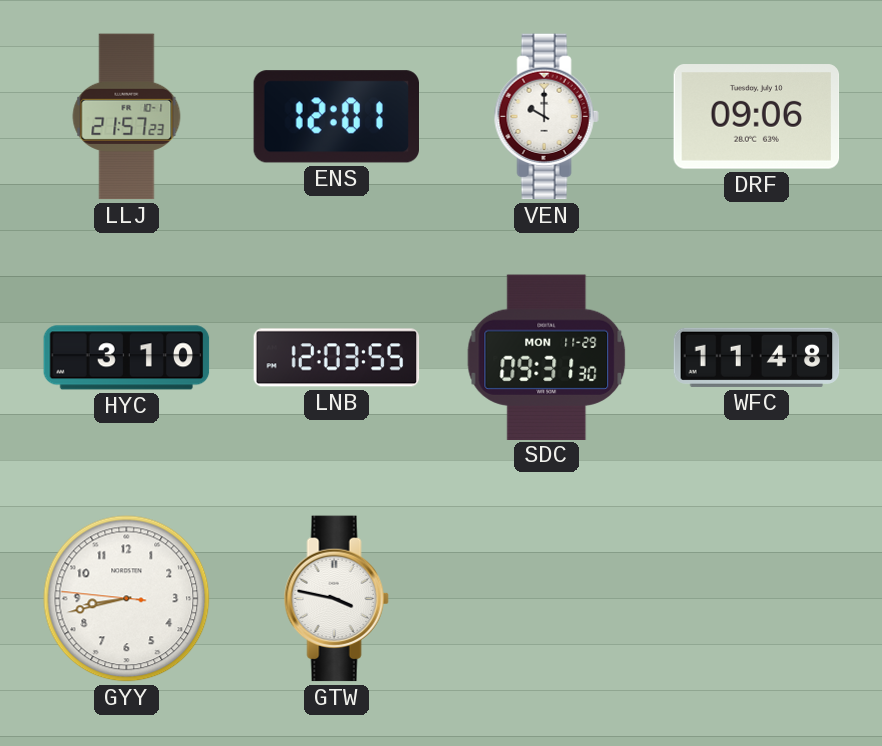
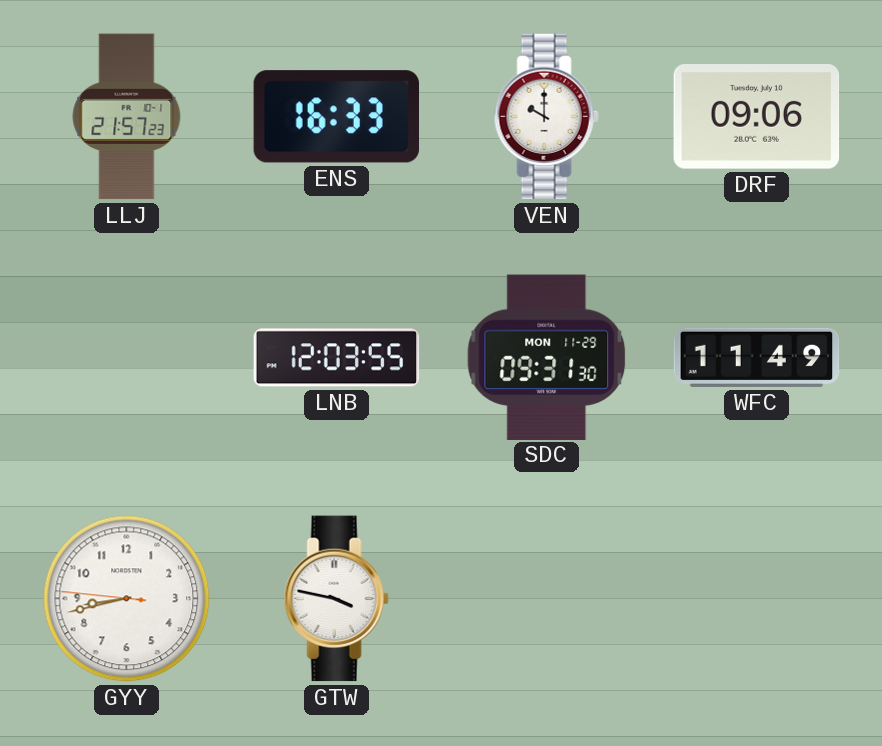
ENS: 12:01 -> 16:33
HYC: 3:10 -> none
WFC: 11:48 -> 11:49
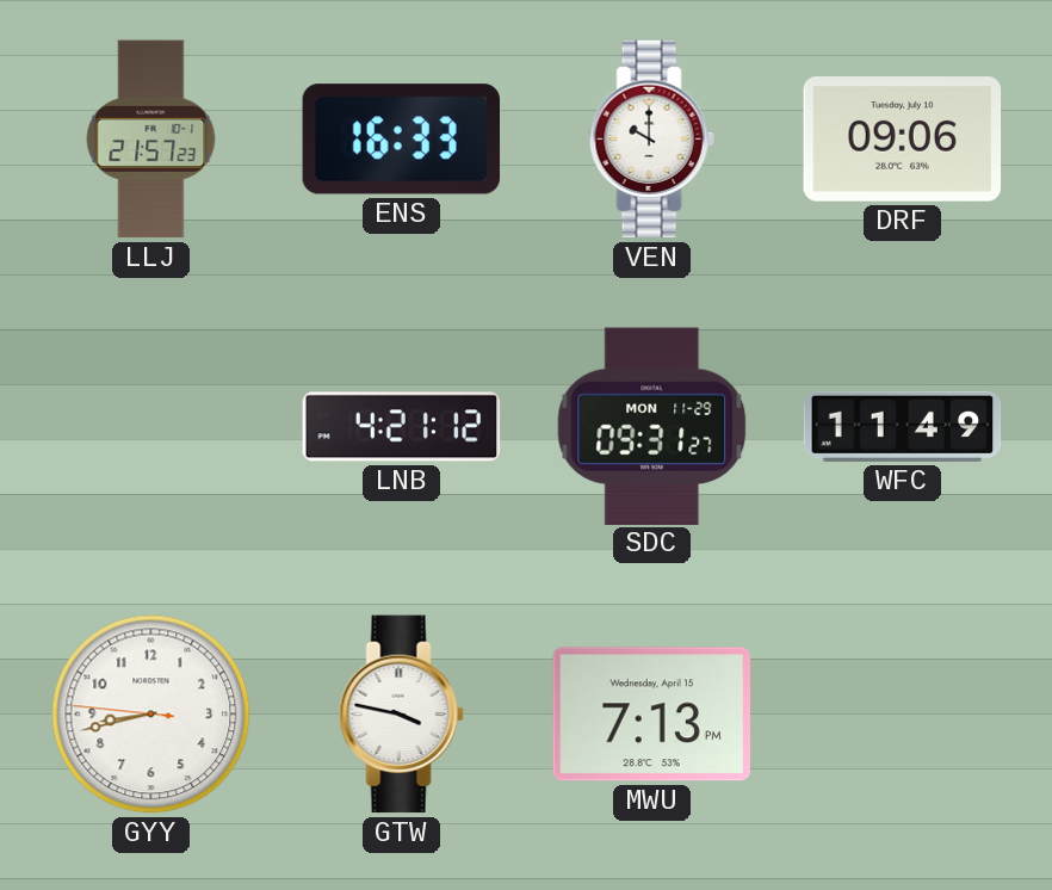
LNB: 12:03 -> 4:21
SDC: 09:31:30 -> 09:31:27
MWU: none -> 7:13
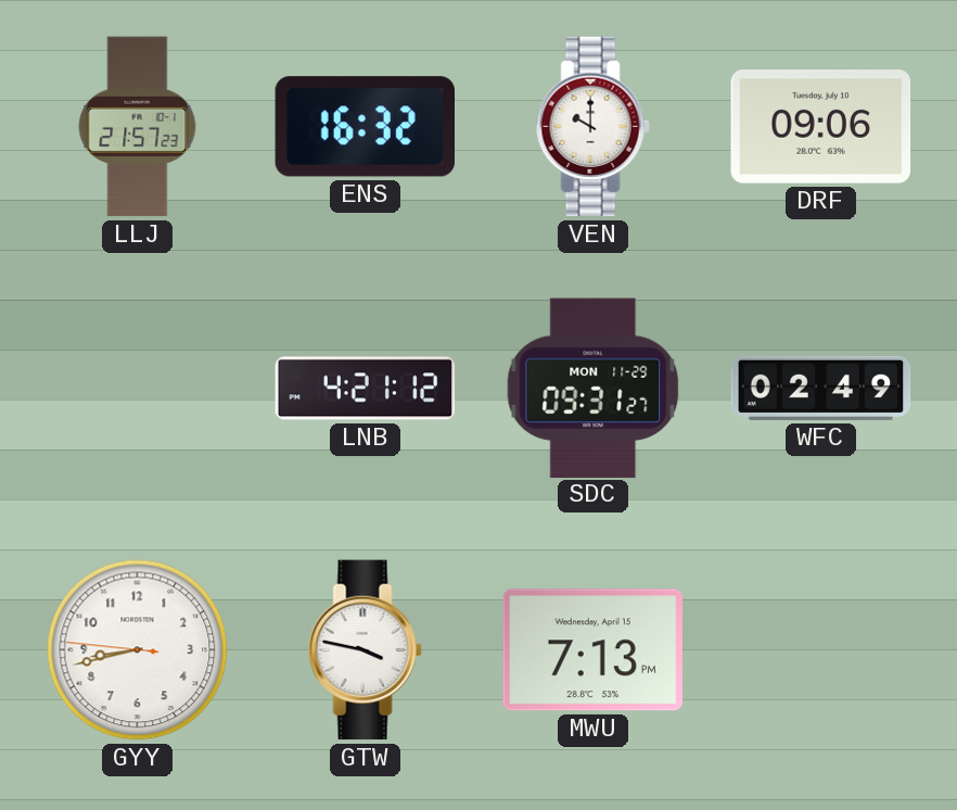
ENS: 16:33 -> 16:32
WFC: 11:49 -> 02:49
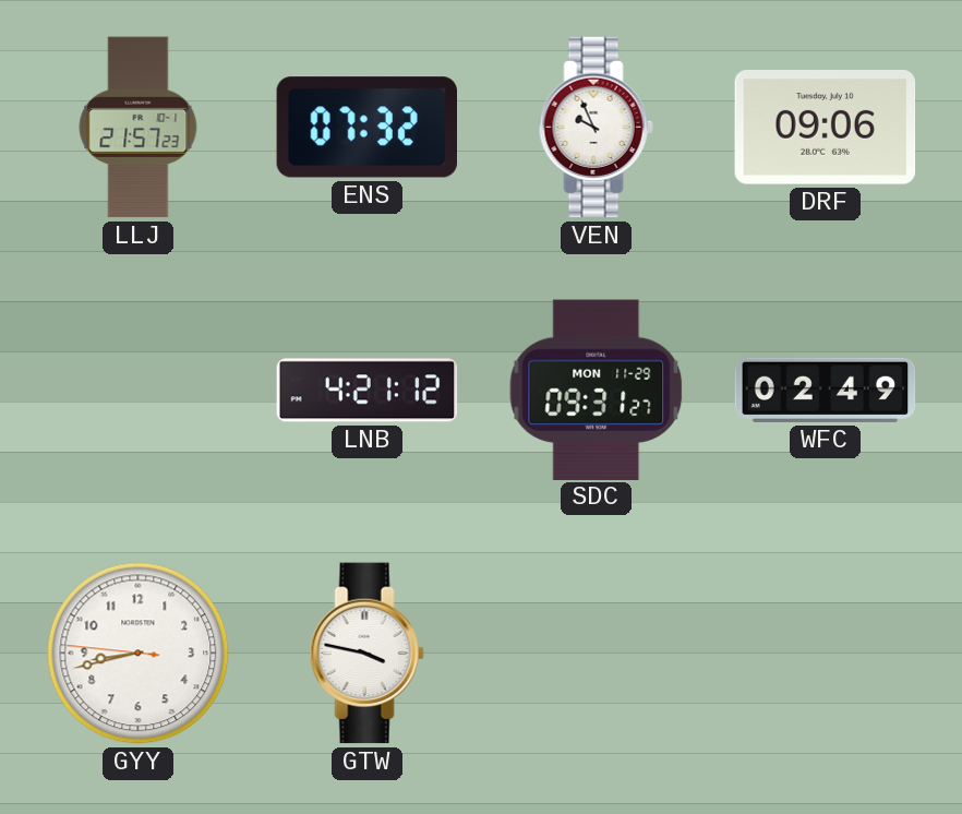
ENS: 16:32 -> 07:32
VEN: 10:00 -> 9:56
MWU: 7:13 -> none
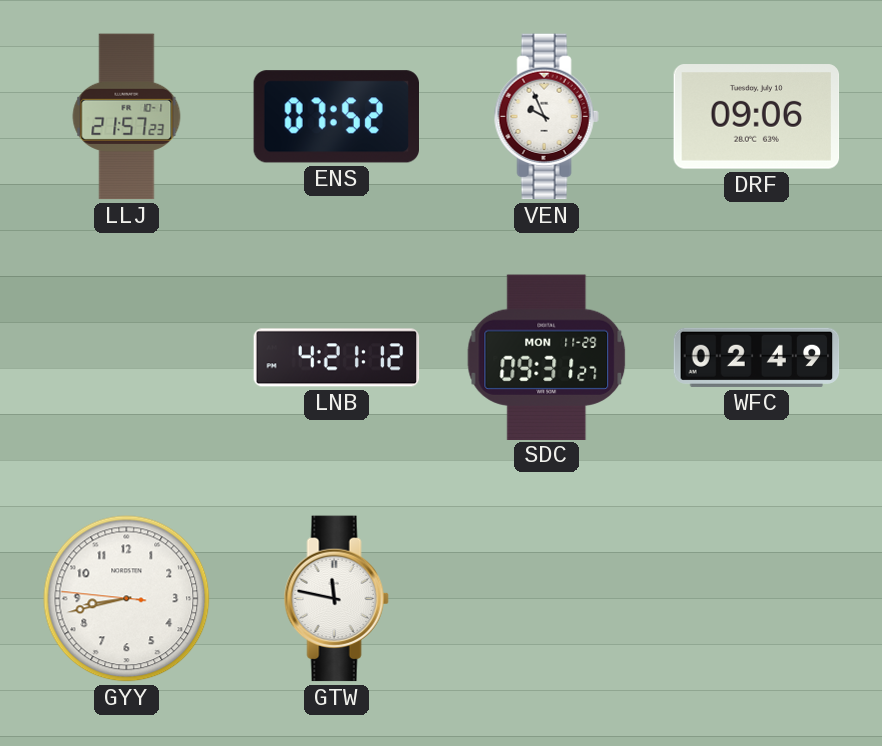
ENS: 07:32 -> 07:52
GTW: 3:47 -> 11:47
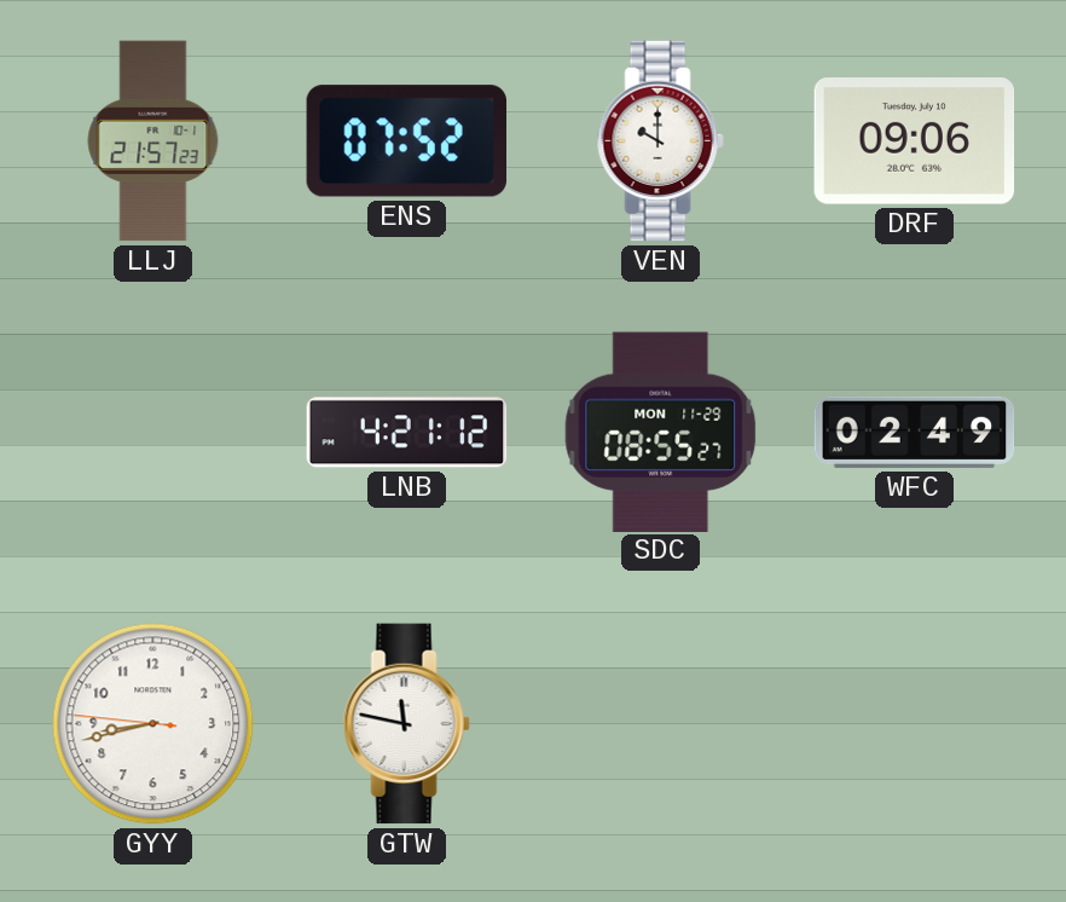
VEN: 9:56 -> 10:00
SDC: 09:31 -> 08:55
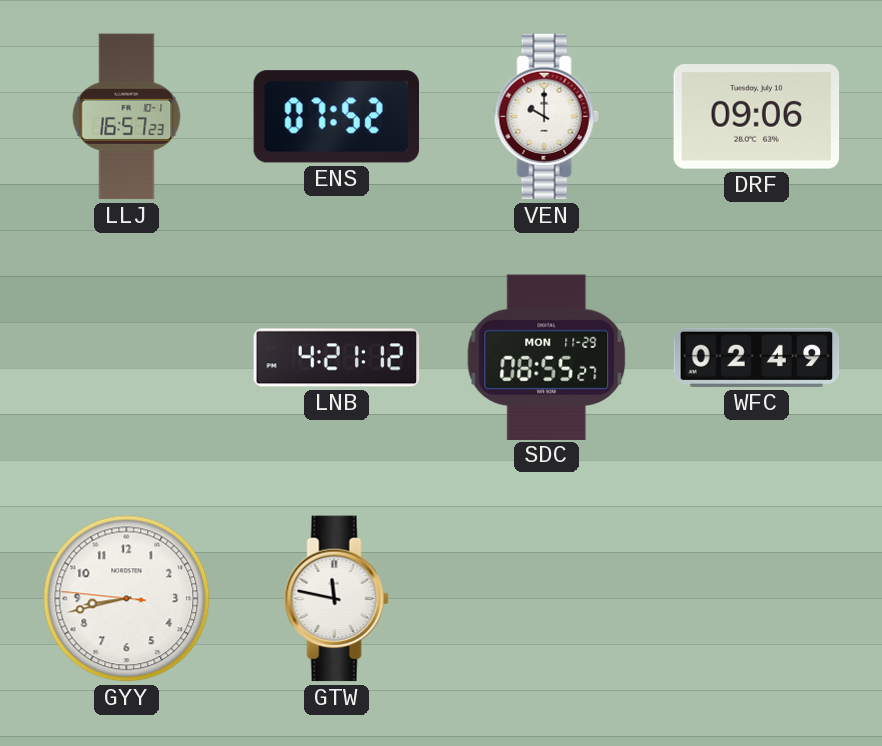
LLJ: 21:57 -> 16:57
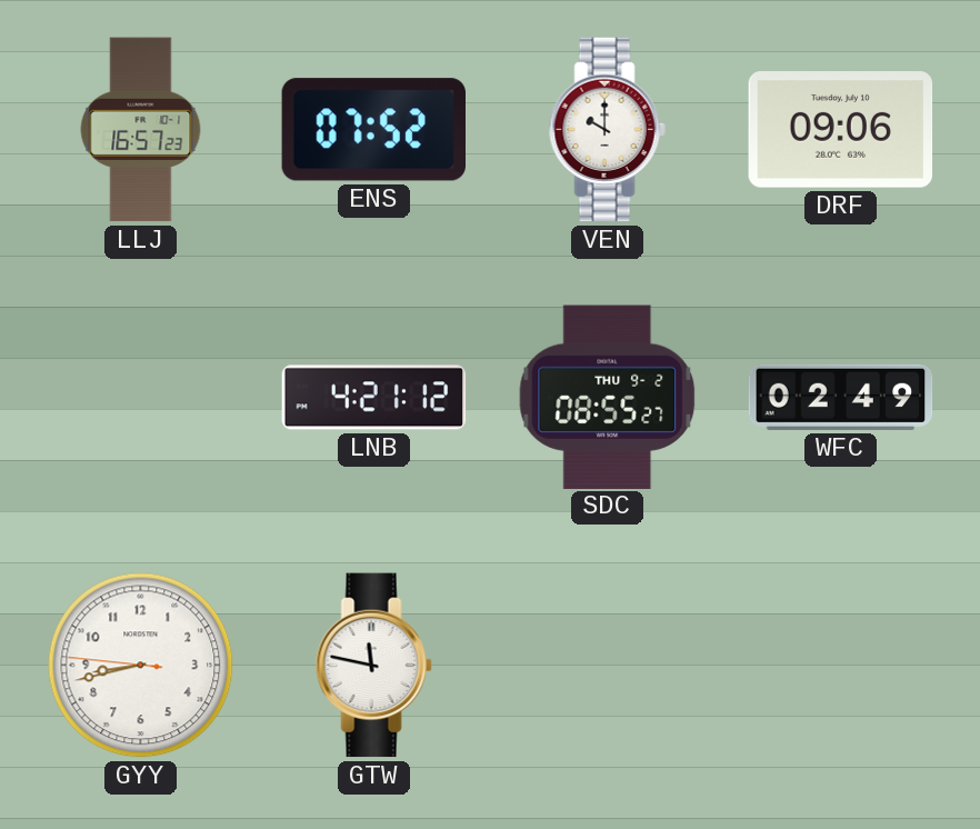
SDC date: MON 11-29 -> THU 9-2
